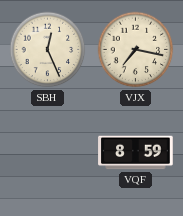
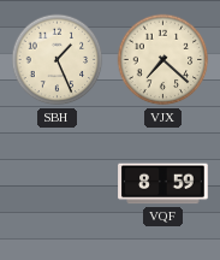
SBH: 12:26 -> 1:26
VJX: 7:17 -> 7:22
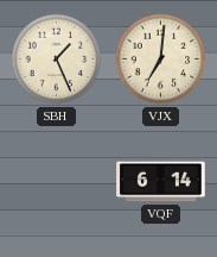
VJX: 7:22 -> 7:01
VQF: 8:59 -> 6:14
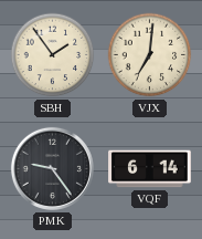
SBH: 1:26 -> 1:54
PMK: none -> 9:24
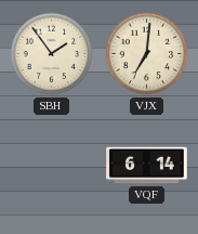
PMK: 9:24 -> none
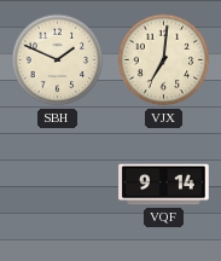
SBH: 1:54 -> 1:49
VQF: 6:14 -> 9:14
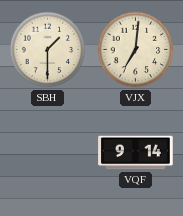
SBH: 1:49 -> 1:30
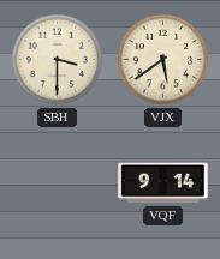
SBH: 1:30 -> 3:30
VJX: 7:01 -> 5:39
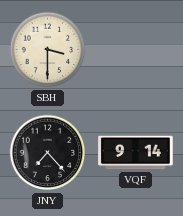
VJX: 5:39 -> none
JNY: none -> 7:23
